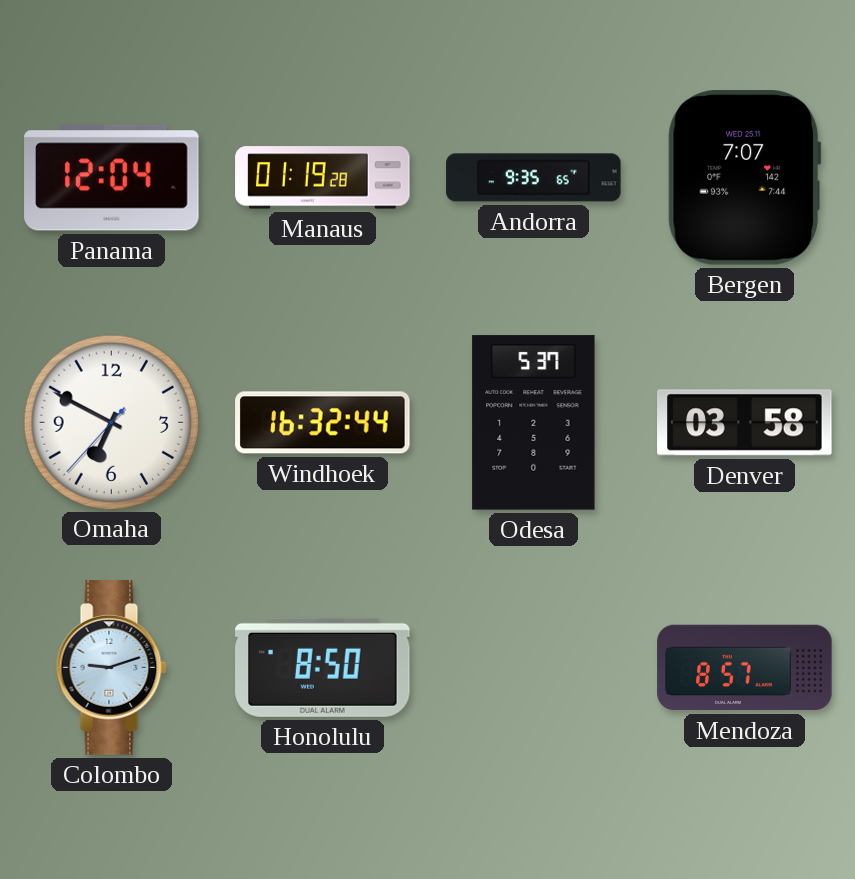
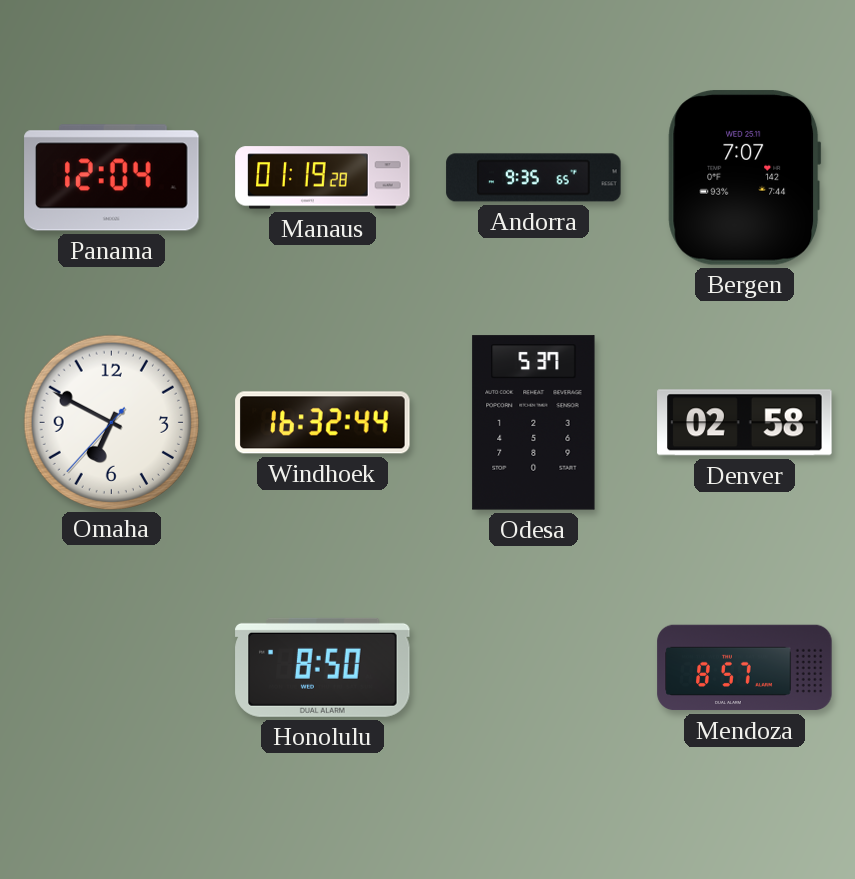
Denver: 03:58 -> 02:58
Colombo: 9:12 -> none
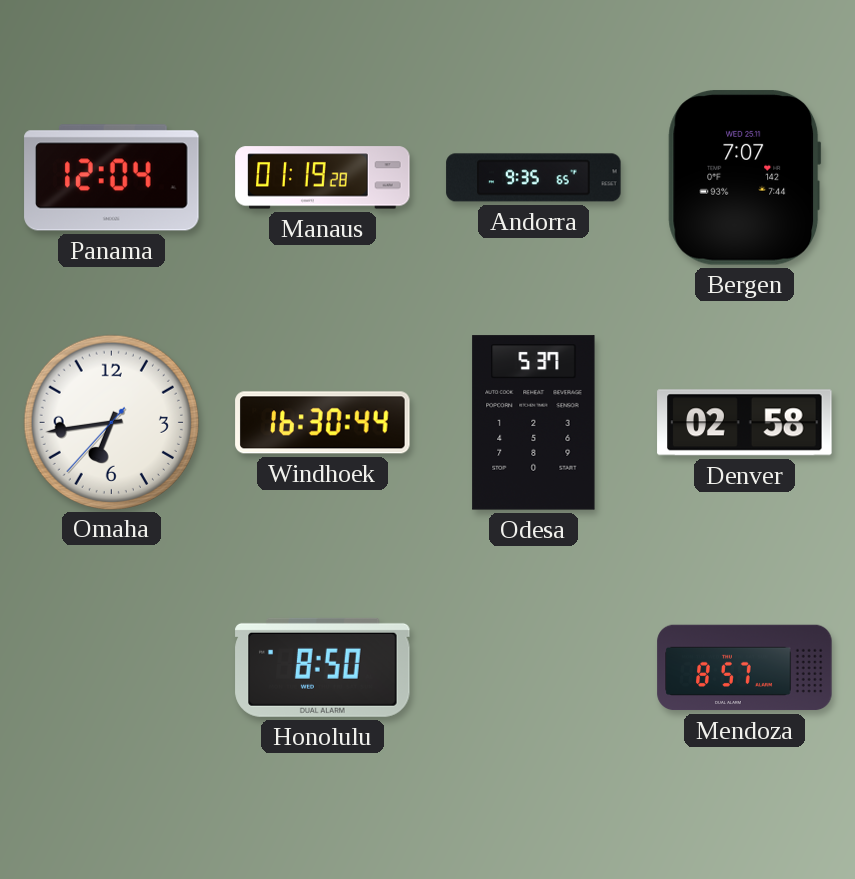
Omaha: 6:49 -> 6:43
Windhoek: 16:32 -> 16:30
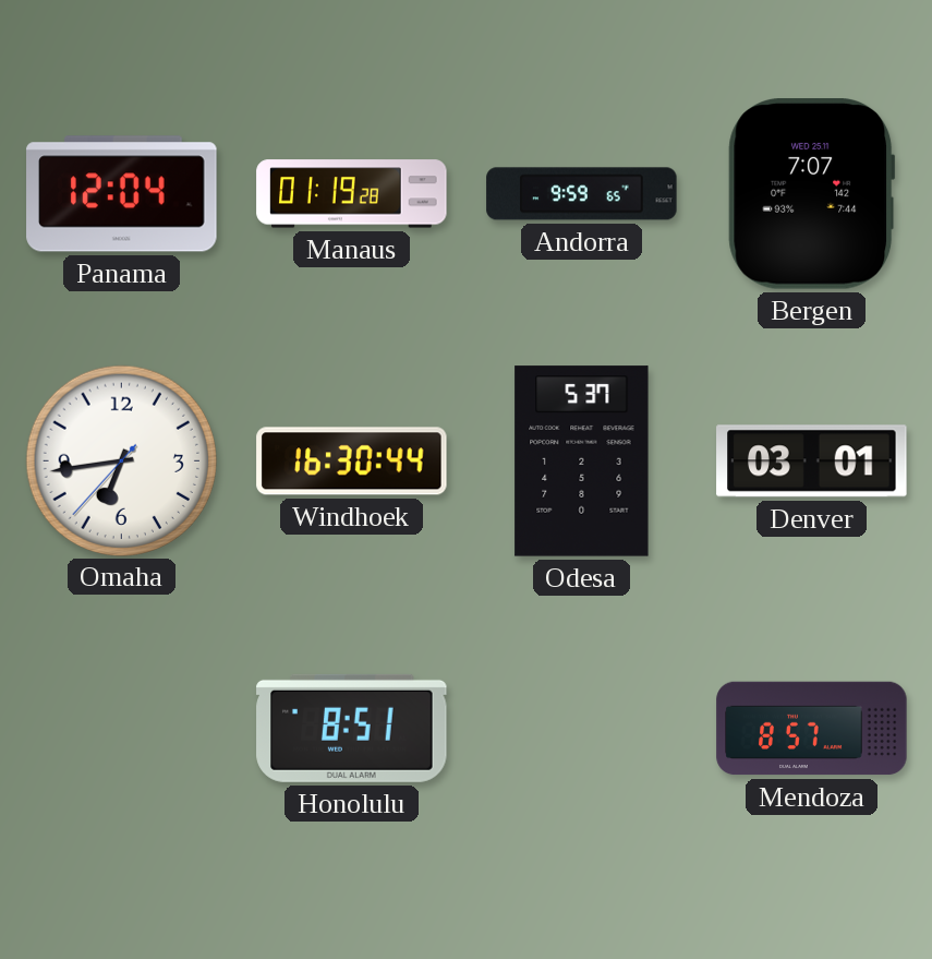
Andorra: 9:35 -> 9:59
Denver: 02:58 -> 03:01
Honolulu: 8:50 -> 8:51
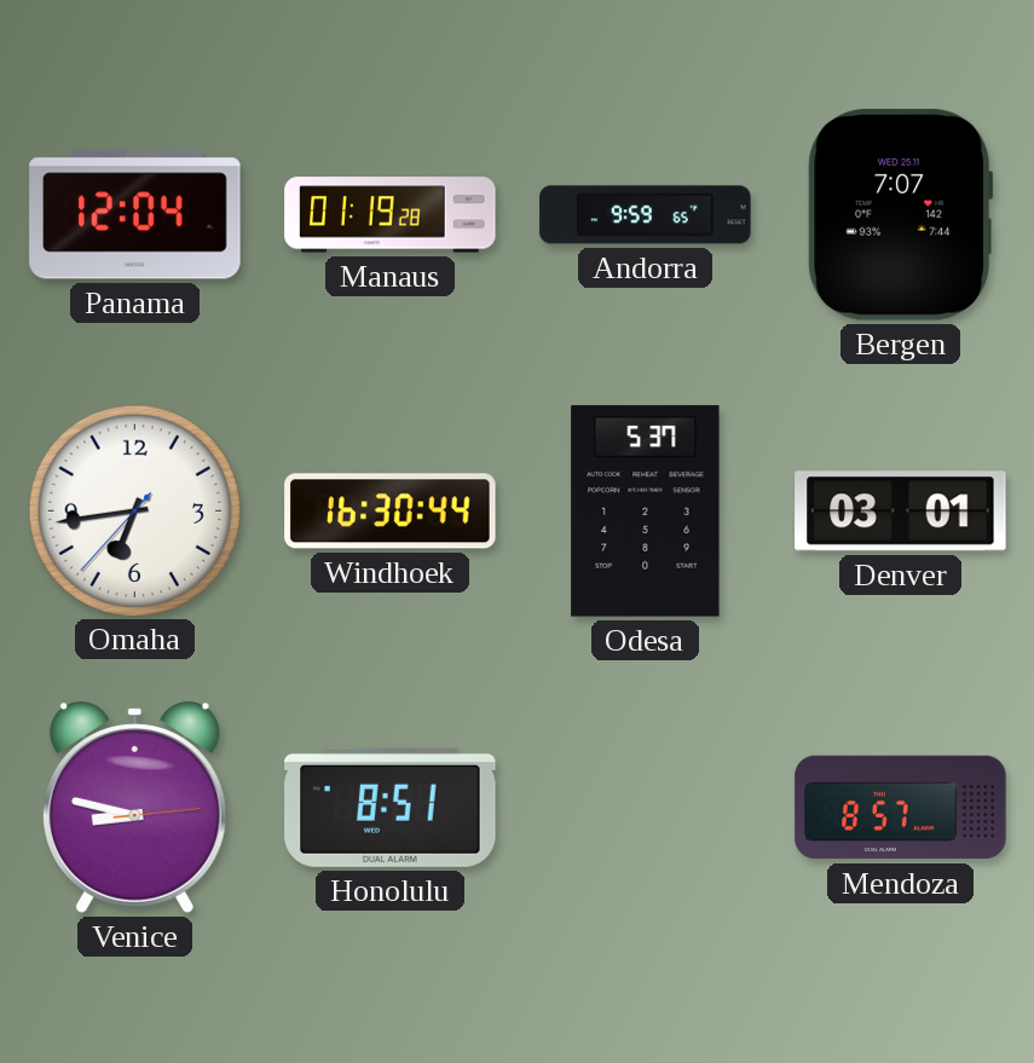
Venice: none -> 8:47
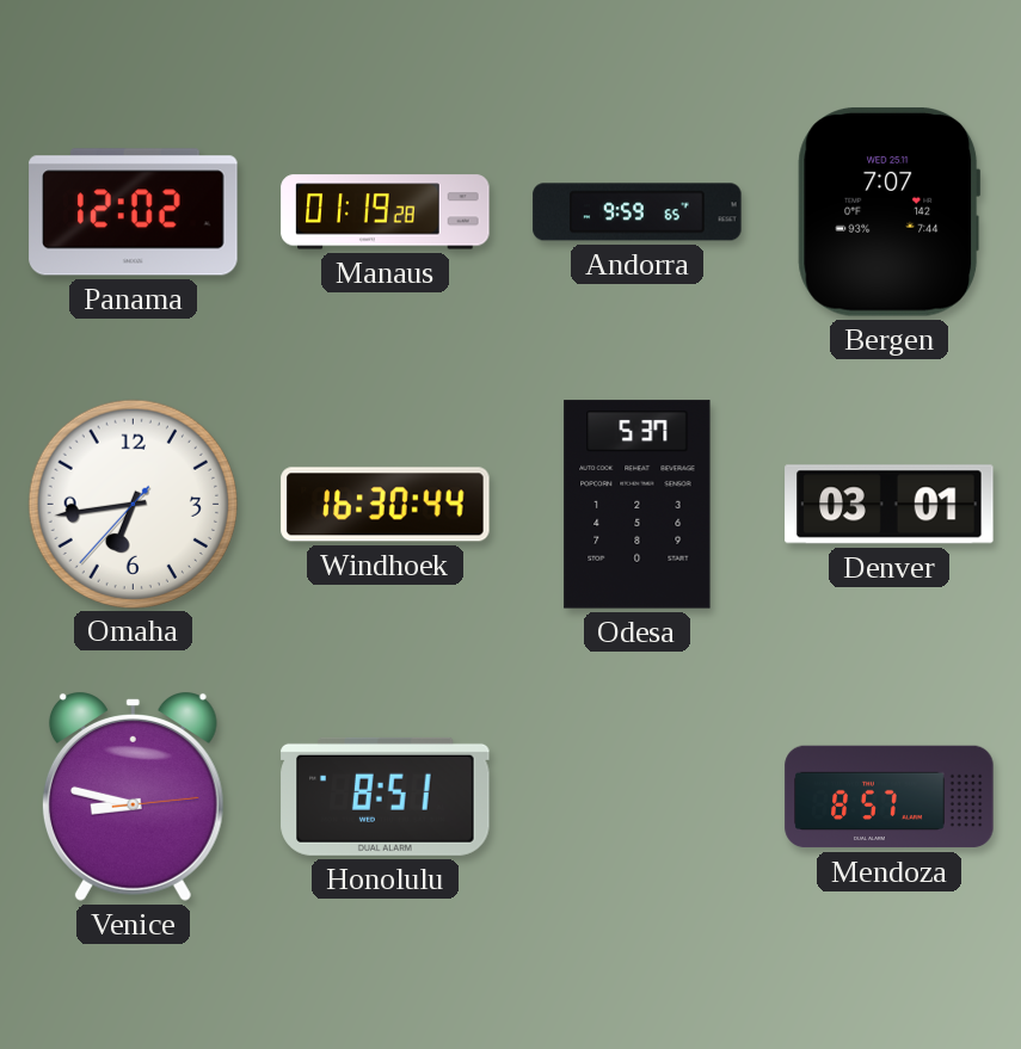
Panama: 12:04 -> 12:02
